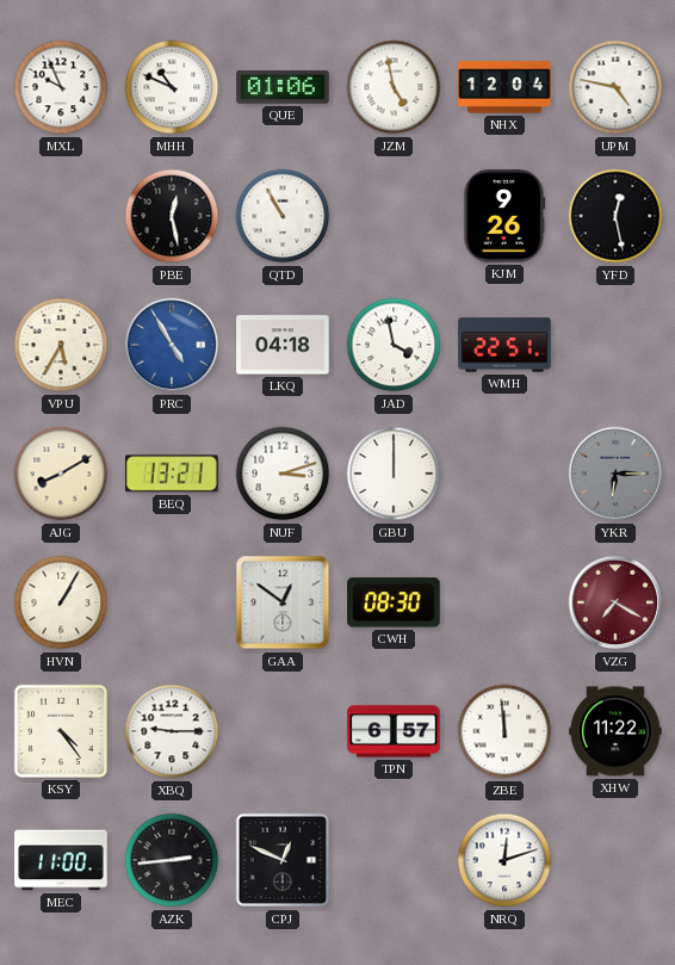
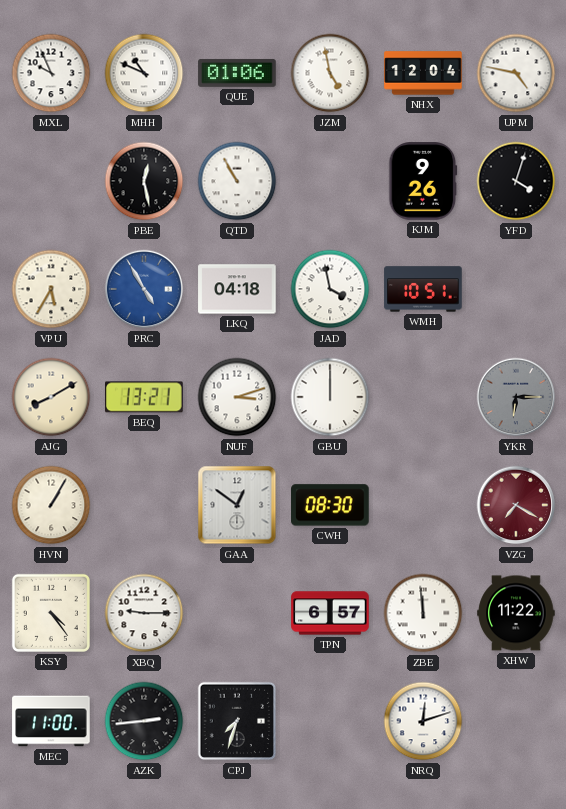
YFD: 12:28 -> 4:03
WMH: 22:51 -> 10:51
CPJ: 12:49 -> 7:33
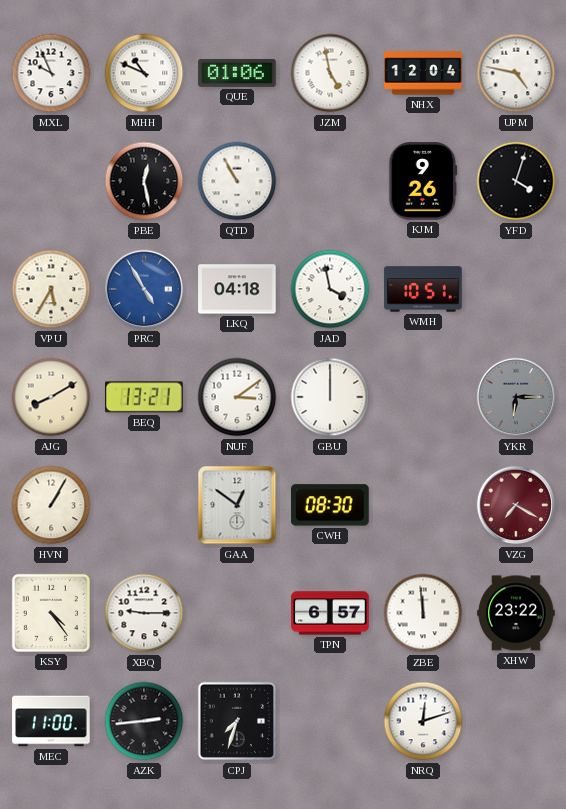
NUF: 3:12 -> 3:09
XHW: 11:22 -> 23:22
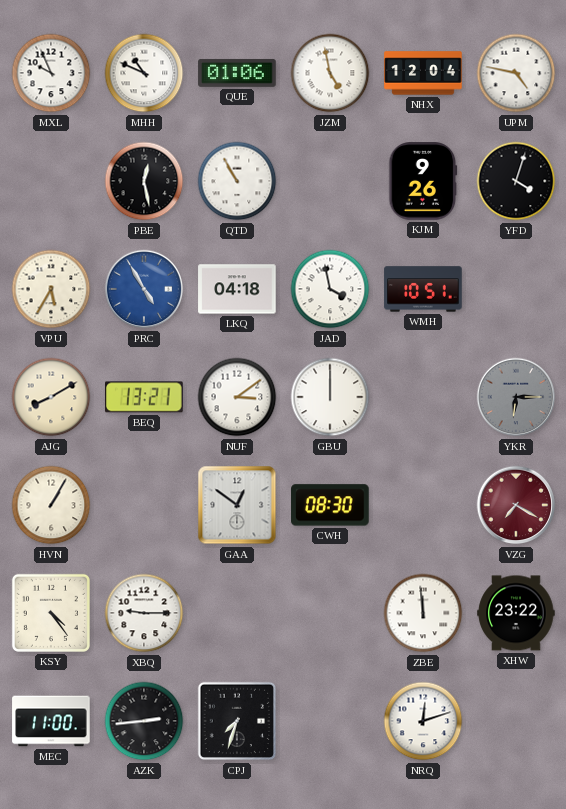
TPN: 6:57 -> none
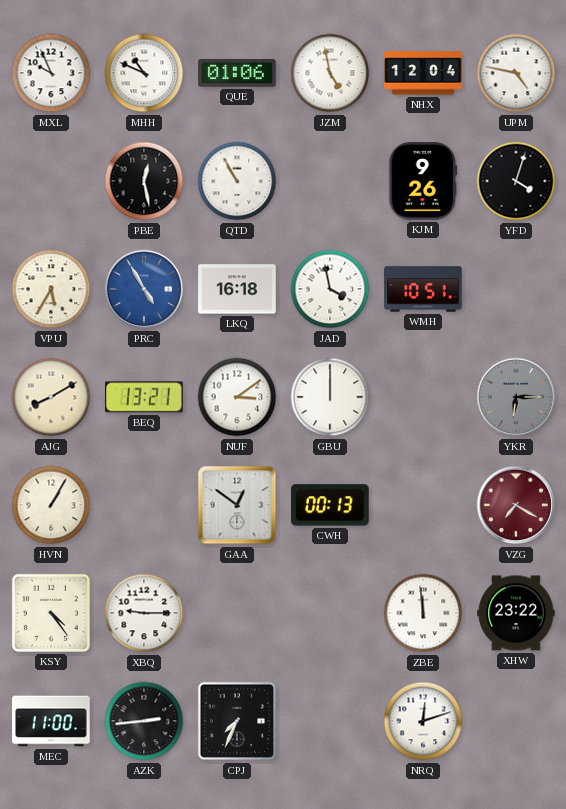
LKQ: 04:18 -> 16:18
CWH: 08:30 -> 00:13
CPJ: 7:33 -> 7:34
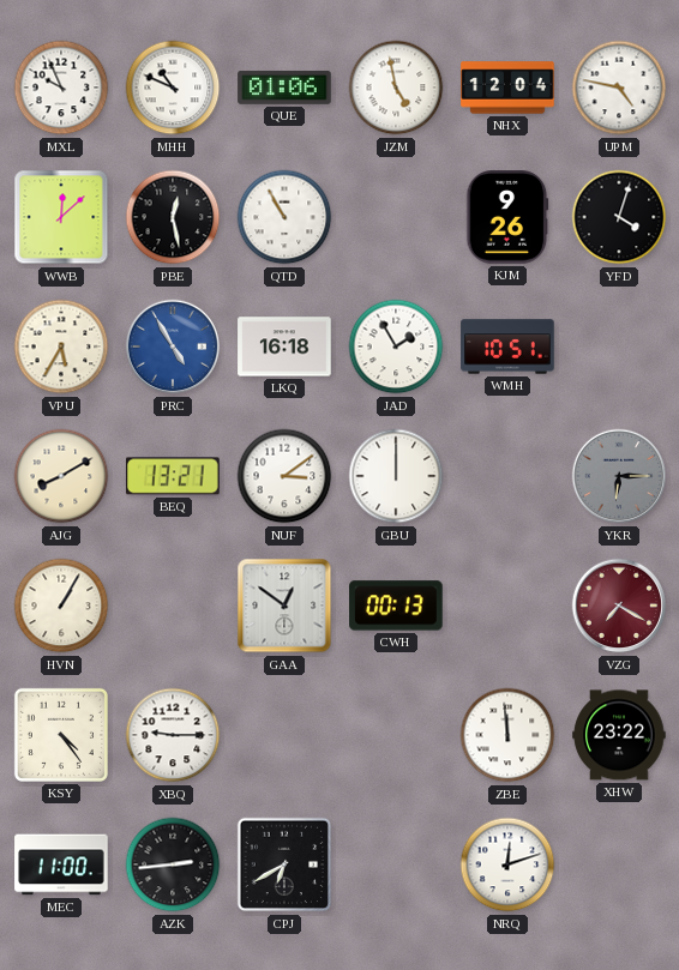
WWB: none -> 12:08
JAD: 3:58 -> 1:55
CPJ: 7:34 -> 6:40
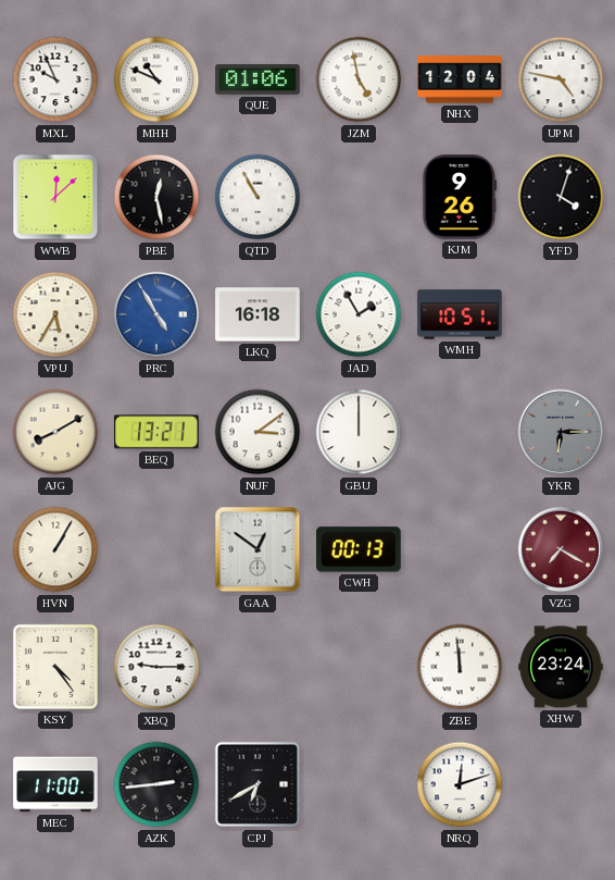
XHW: 23:22 -> 23:24
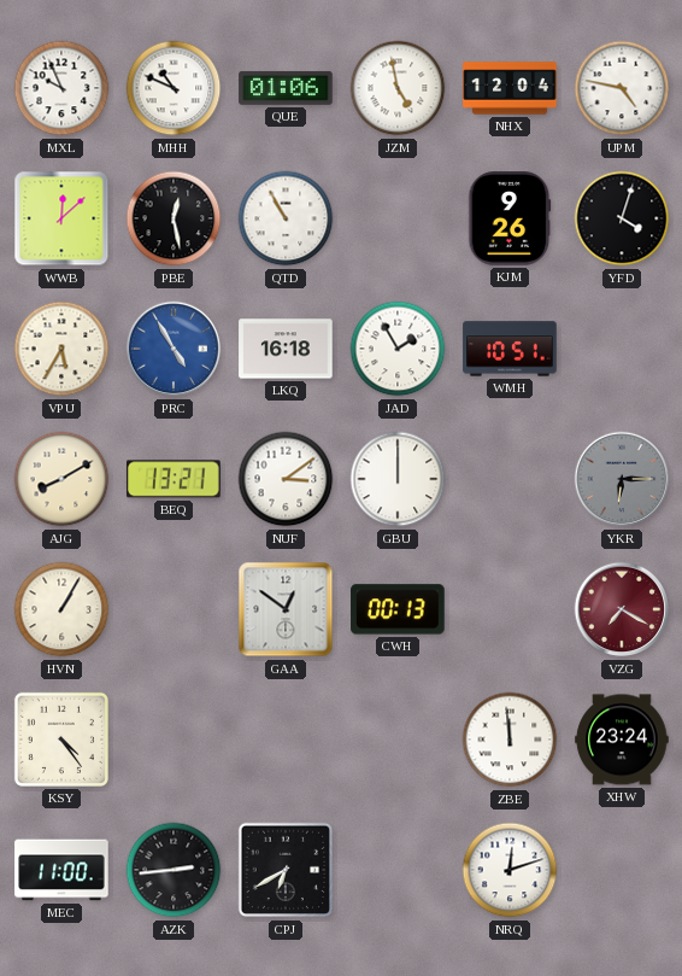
XBQ: 9:15 -> none
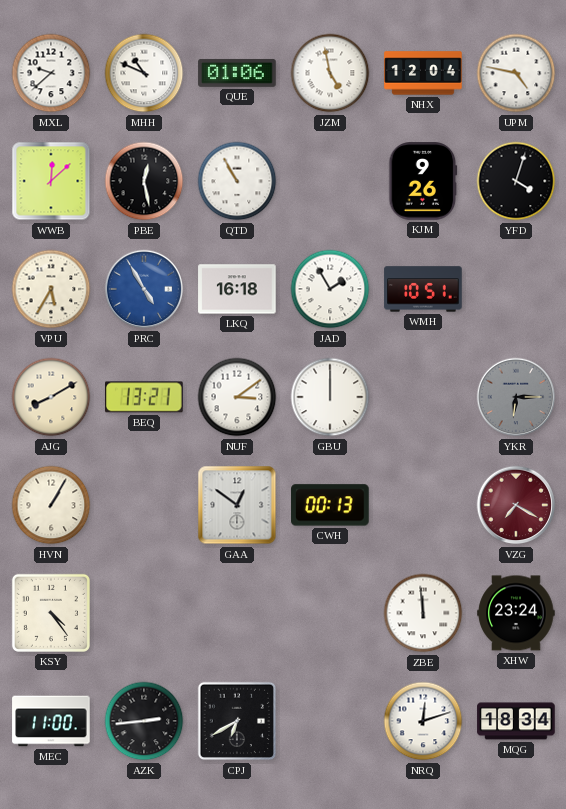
MXL: 9:56 -> 9:38
MQG: none -> 18:34
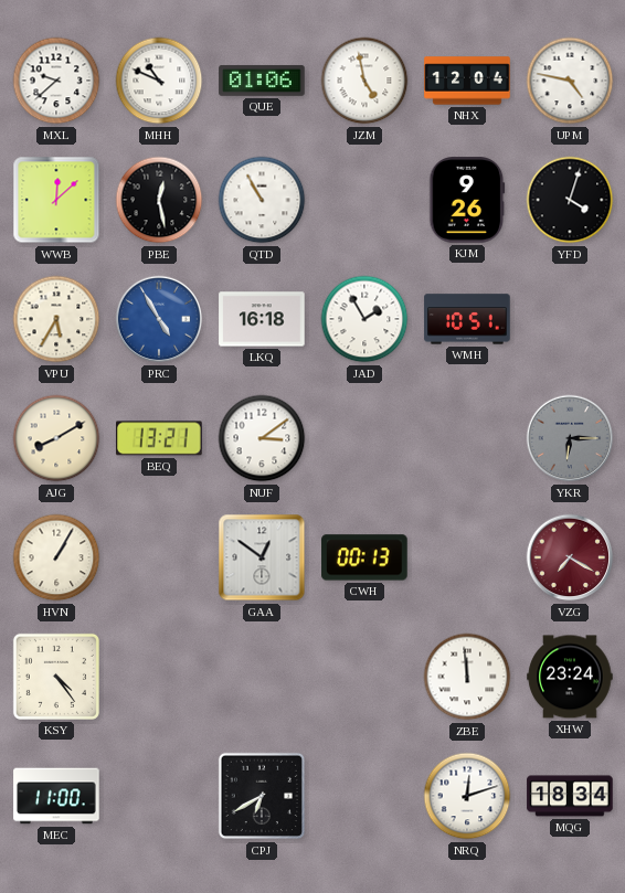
GBU: 12:00 -> none
AZK: 2:44 -> none
